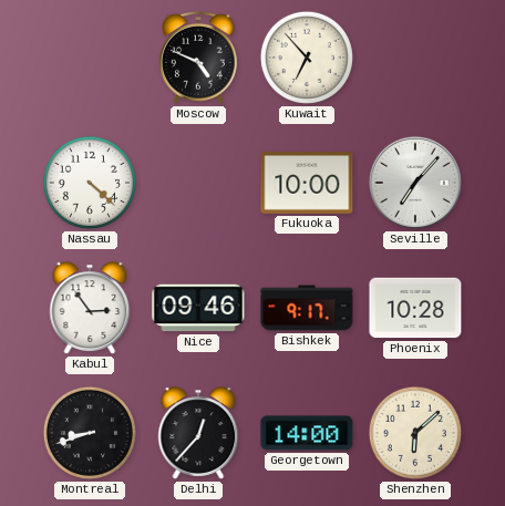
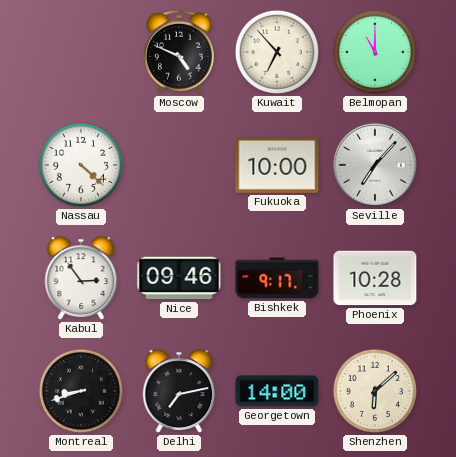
Belmopan: none -> 11:00
Delhi: 12:37 -> 7:13
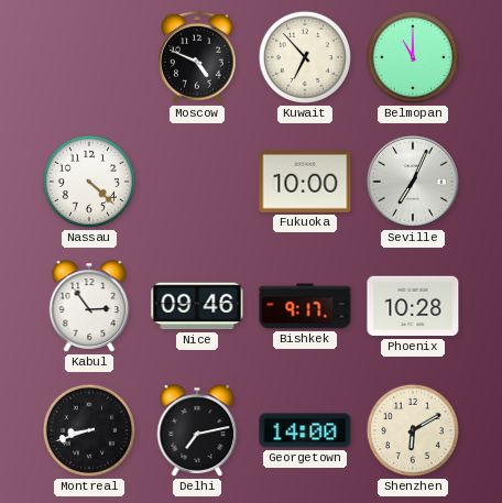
Seville: 7:07 -> 7:04
Shenzhen: 6:08 -> 6:10
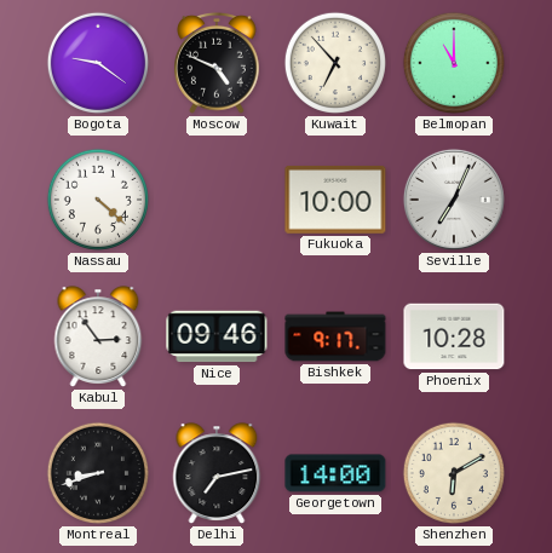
Bogota: none -> 9:21
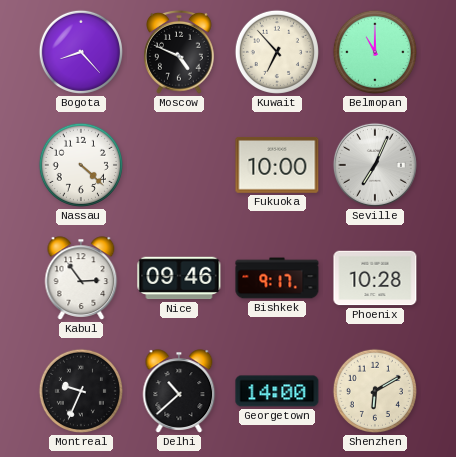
Bogota: 9:21 -> 8:23
Montreal: 8:42 -> 9:34
Delhi: 7:13 -> 10:38
